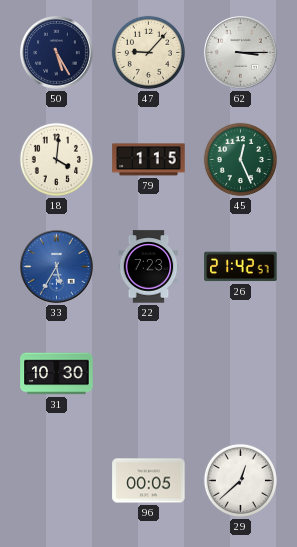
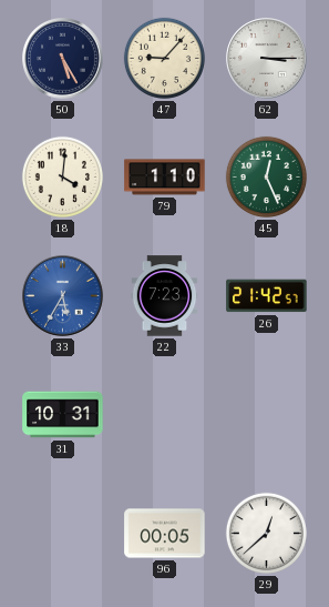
79: 1:15 -> 1:10
31: 10:30 -> 10:31
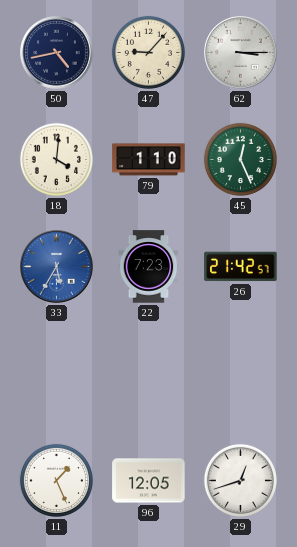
50: 5:25 -> 4:43
31: 10:31 -> none
11: none -> 1:26
96: 00:05 -> 12:05
29: 12:38 -> 12:42
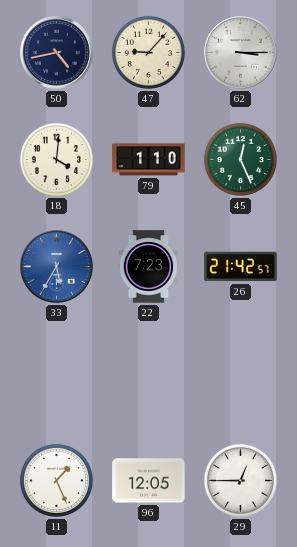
29: 12:42 -> 12:45
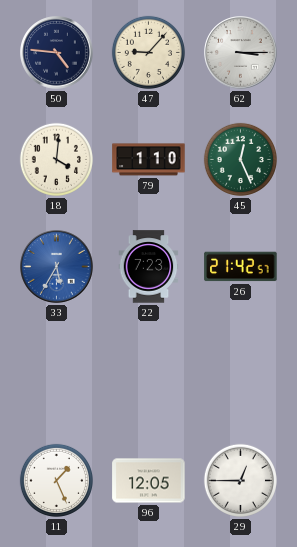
50: 4:43 -> 4:46
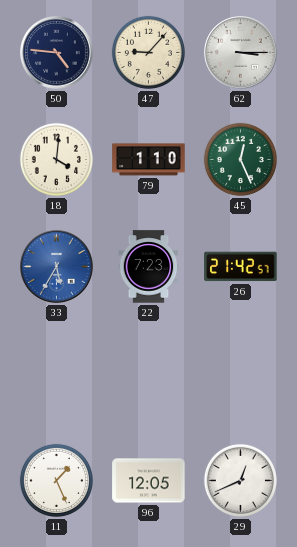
29: 12:45 -> 12:41
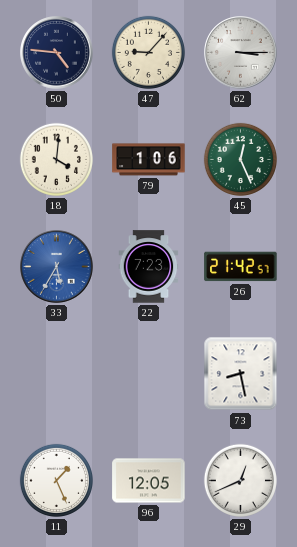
79: 1:10 -> 1:06
73: none -> 8:28
